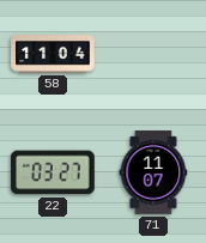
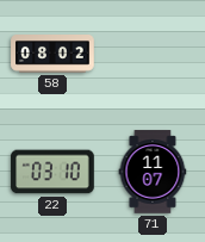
58: 11:04 -> 08:02
22: 03:27 -> 03:10
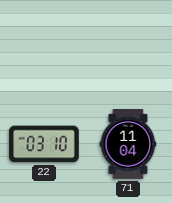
58: 08:02 -> none
71: 11:07 -> 11:04
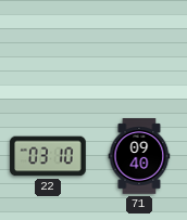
71: 11:04 -> 09:40
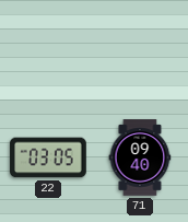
22: 03:10 -> 03:05
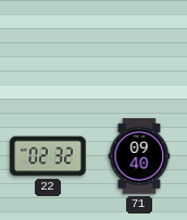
22: 03:05 -> 02:32
